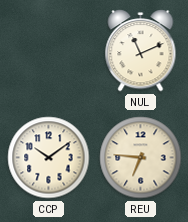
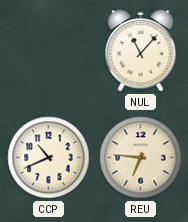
NUL: 11:11 -> 11:07
CCP: 10:09 -> 10:41
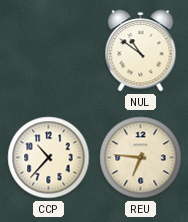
NUL: 11:07 -> 10:51
CCP: 10:41 -> 10:37
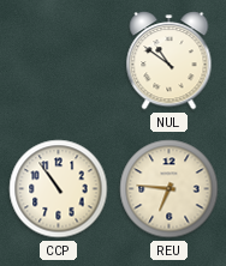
CCP: 10:37 -> 10:54
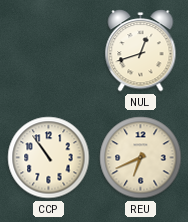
NUL: 10:51 -> 12:42
REU: 6:46 -> 6:41
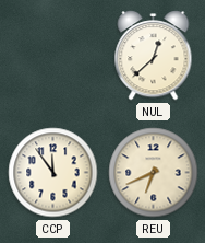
NUL: 12:42 -> 12:38
CCP: 10:54 -> 11:54
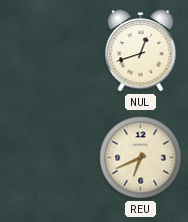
NUL: 12:38 -> 12:42
CCP: 11:54 -> none
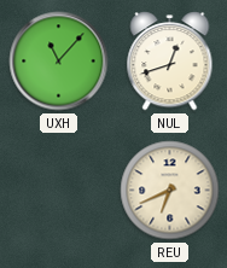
UXH: none -> 11:07
